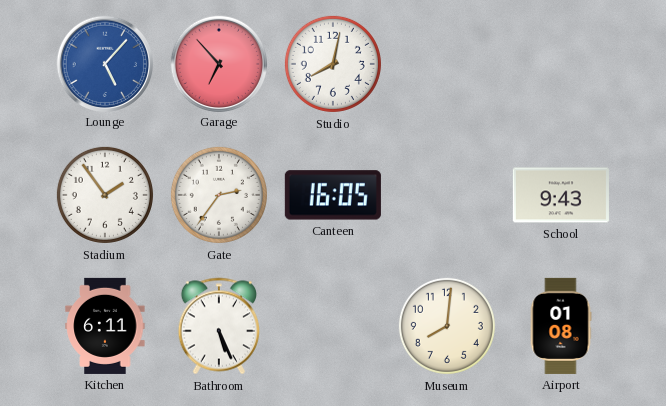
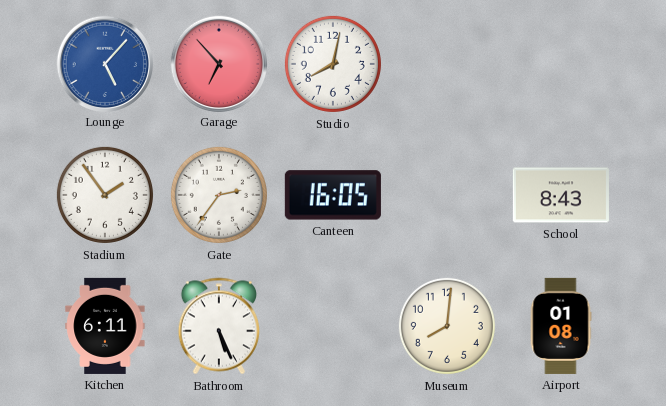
School: 9:43 -> 8:43
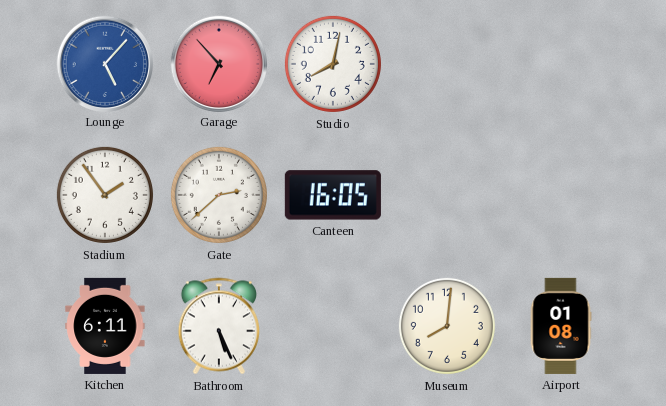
Gate: 2:36 -> 2:38
School: 8:43 -> none
